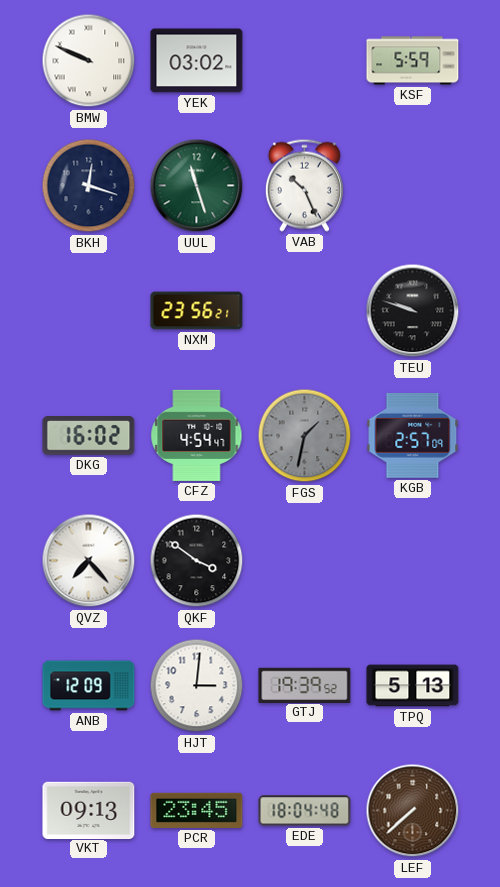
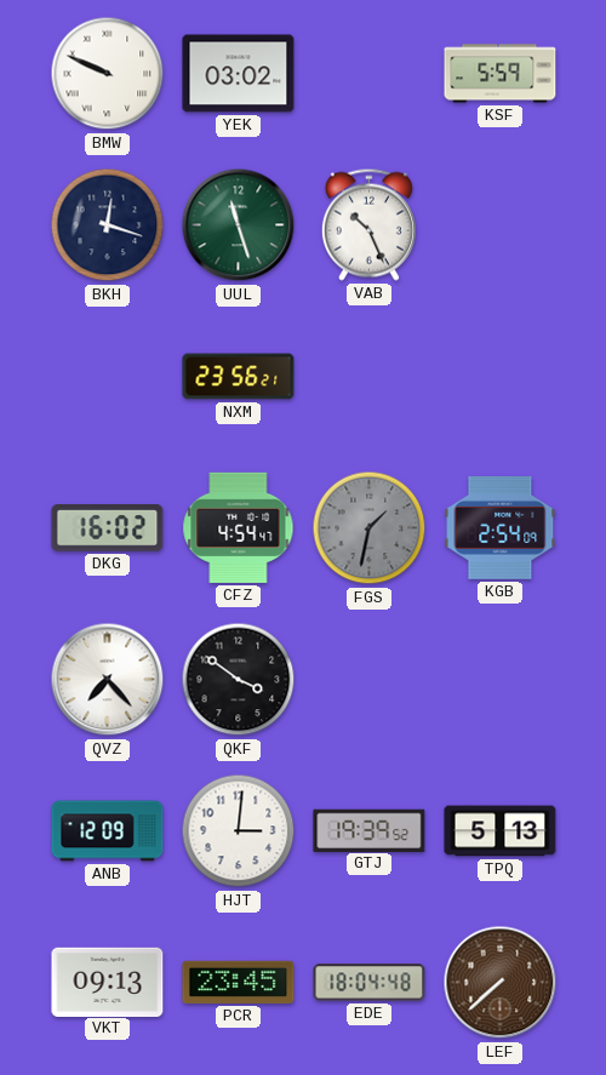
TEU: 9:48 -> none
KGB: 2:57 -> 2:54
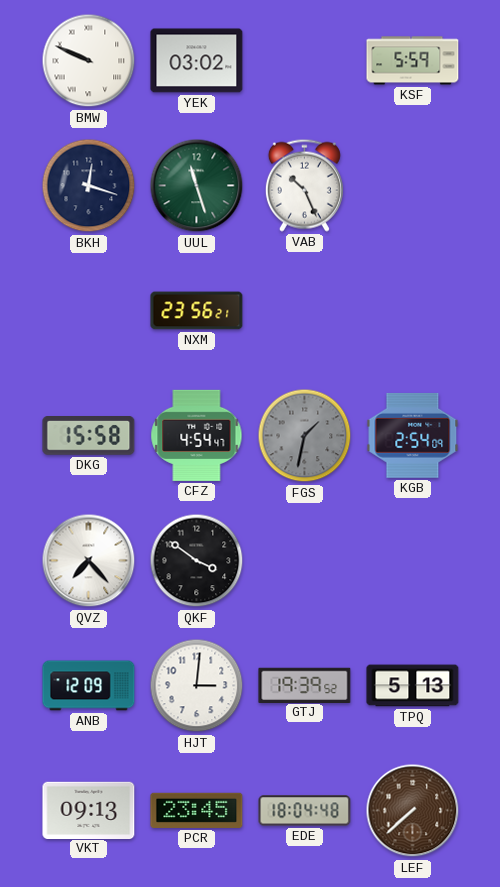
DKG: 16:02 -> 15:58
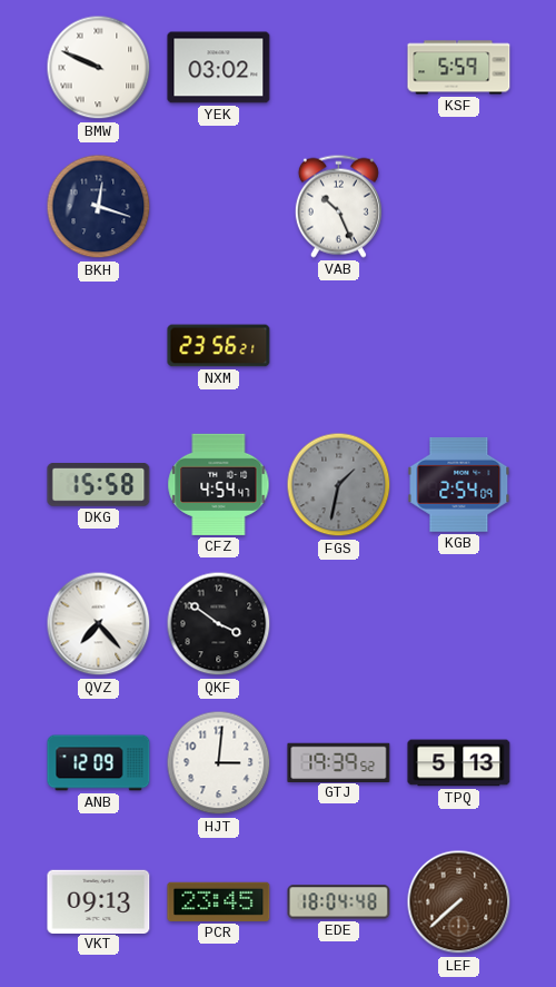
UUL: 11:27 -> none
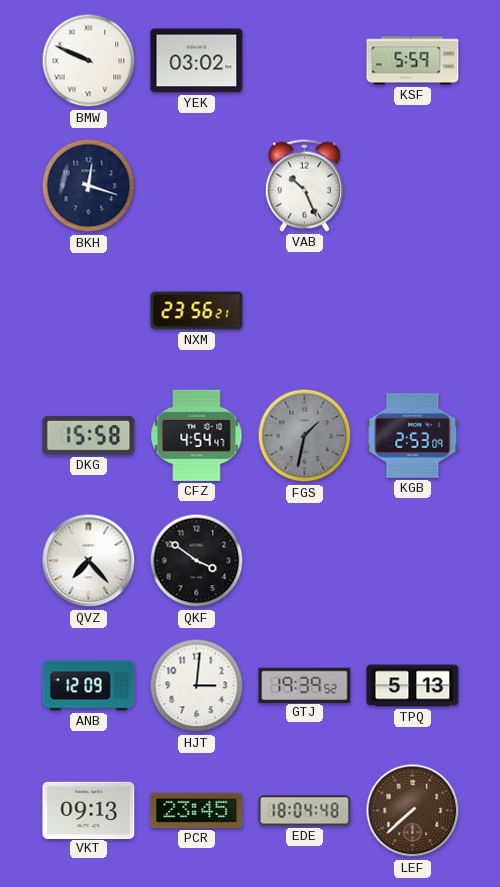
KGB: 2:54 -> 2:53
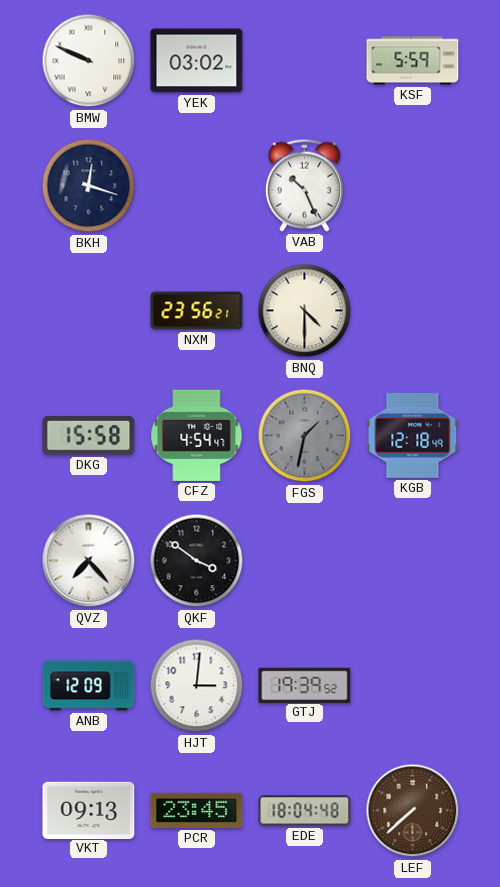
BNQ: none -> 4:30
KGB: 2:53 -> 12:18
TPQ: 5:13 -> none
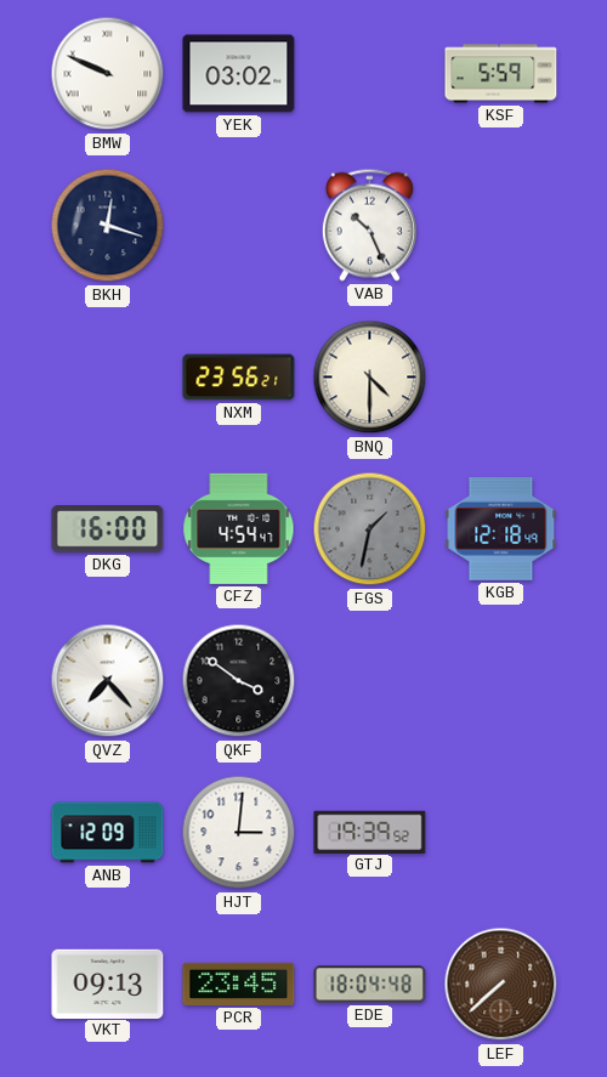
DKG: 15:58 -> 16:00
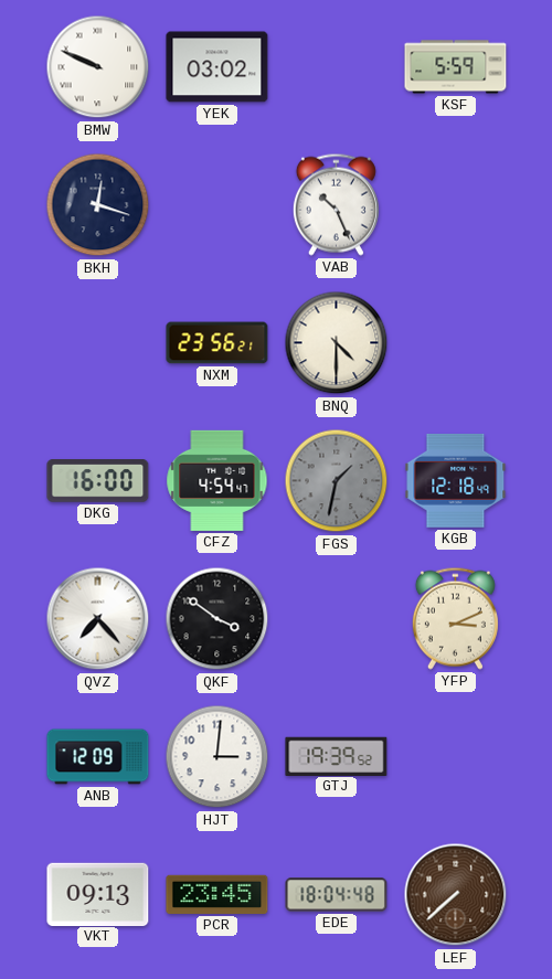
YFP: none -> 3:11
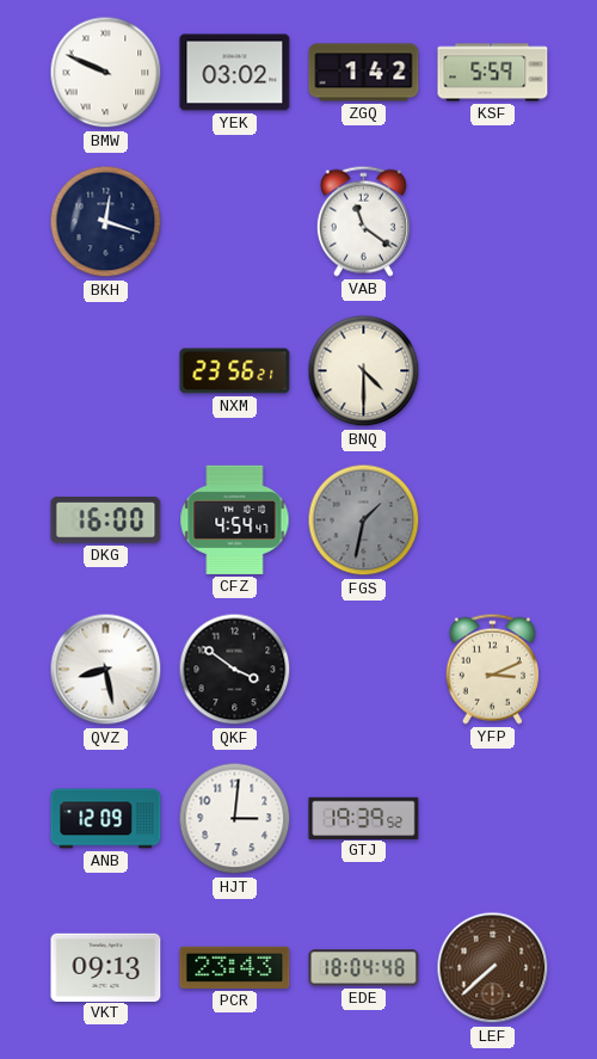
ZGQ: none -> 1:42
VAB: 10:26 -> 11:21
KGB: 12:18 -> none
QVZ: 7:23 -> 8:28
PCR: 23:45 -> 23:43
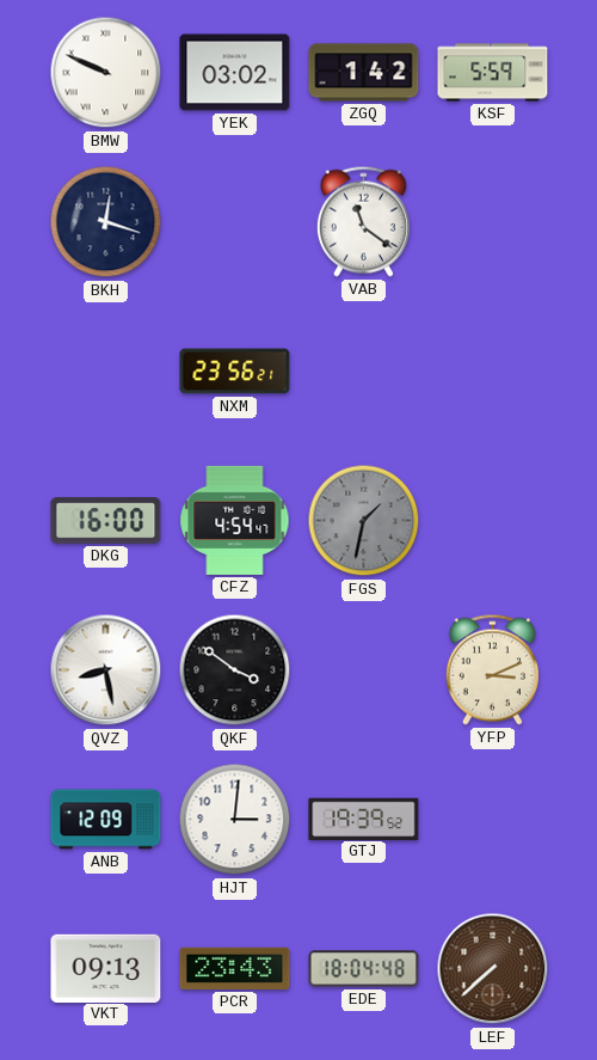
BNQ: 4:30 -> none
